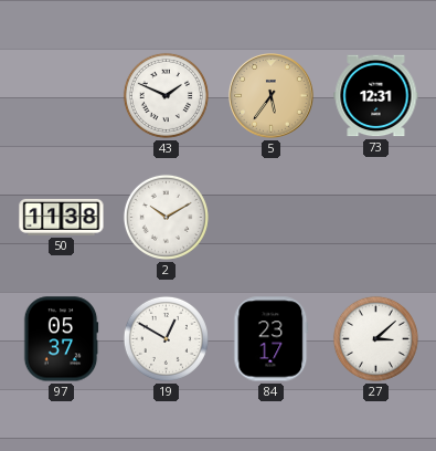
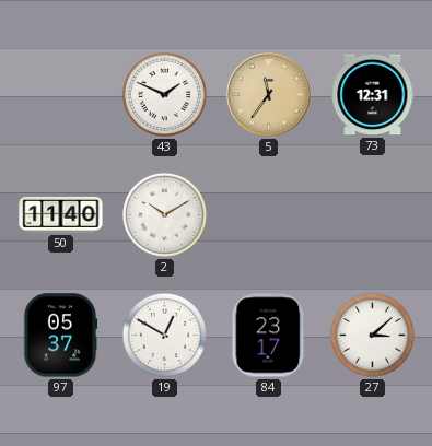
5: 5:36 -> 11:36
50: 11:38 -> 11:40
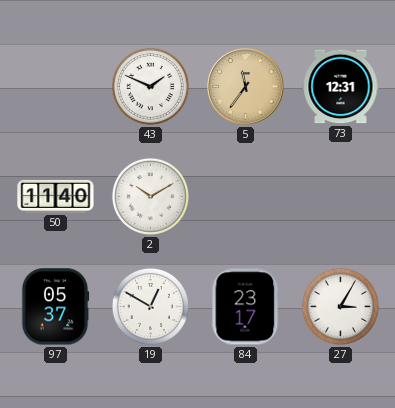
27: 3:08 -> 3:05
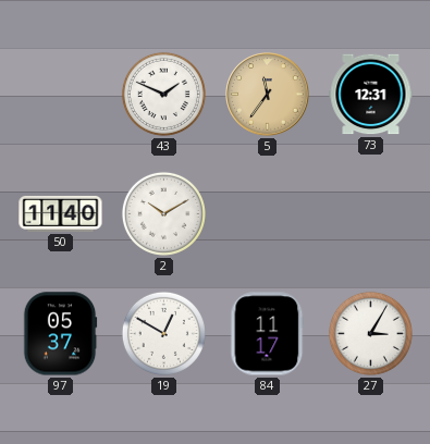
84: 23:17 -> 11:17
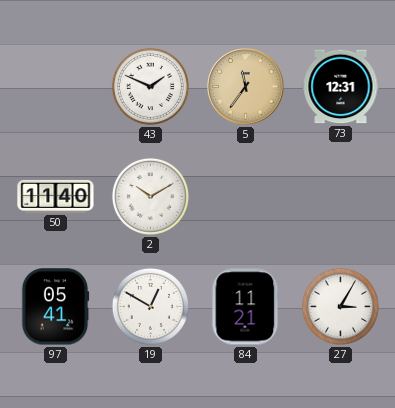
97: 05:37 -> 05:41
84: 11:17 -> 11:21
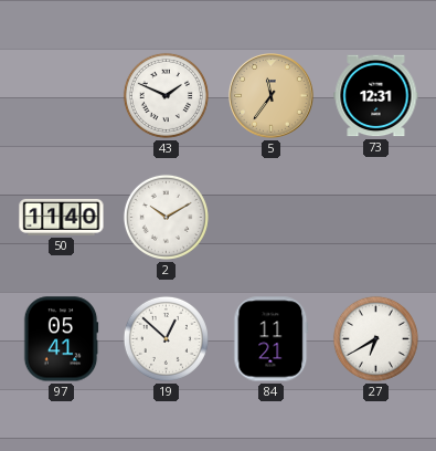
19: 12:50 -> 12:52
27: 3:05 -> 6:40
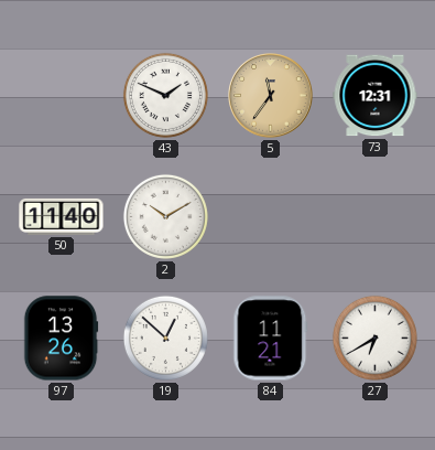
97: 05:41 -> 13:26
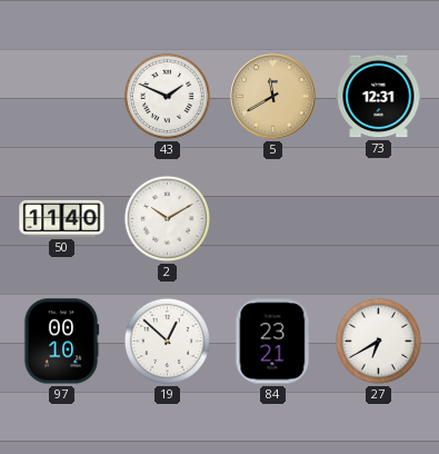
5: 11:36 -> 11:40
97: 13:26 -> 00:10
84: 11:21 -> 23:21
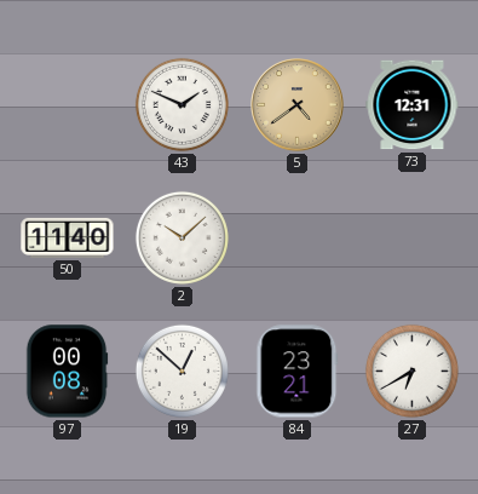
5: 11:40 -> 4:39
2: 10:10 -> 10:08
97: 00:10 -> 00:08
